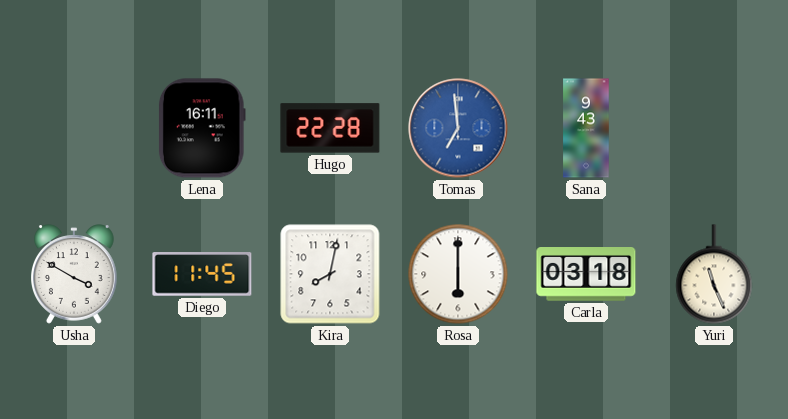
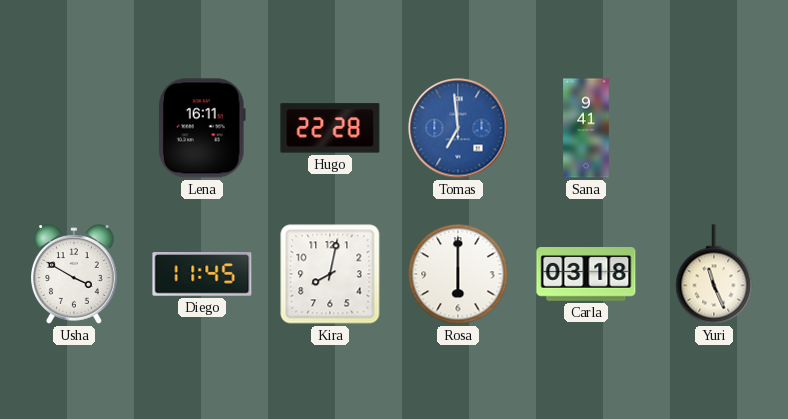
Sana: 9:43 -> 9:41
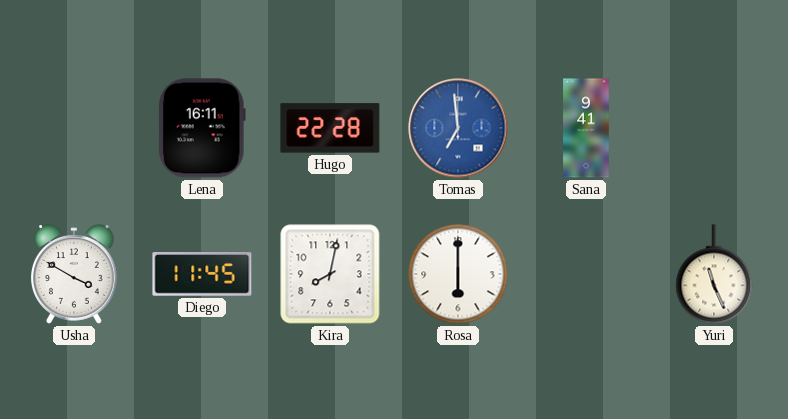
Carla: 03:18 -> none
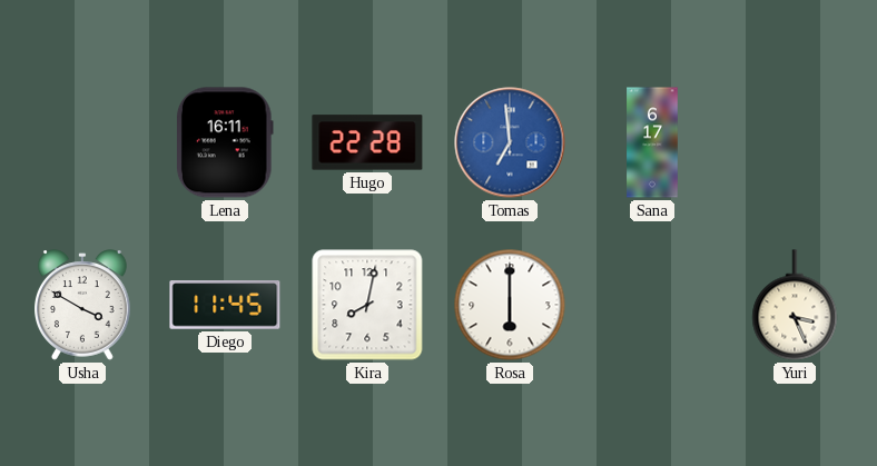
Sana: 9:41 -> 6:17
Yuri: 11:26 -> 3:26
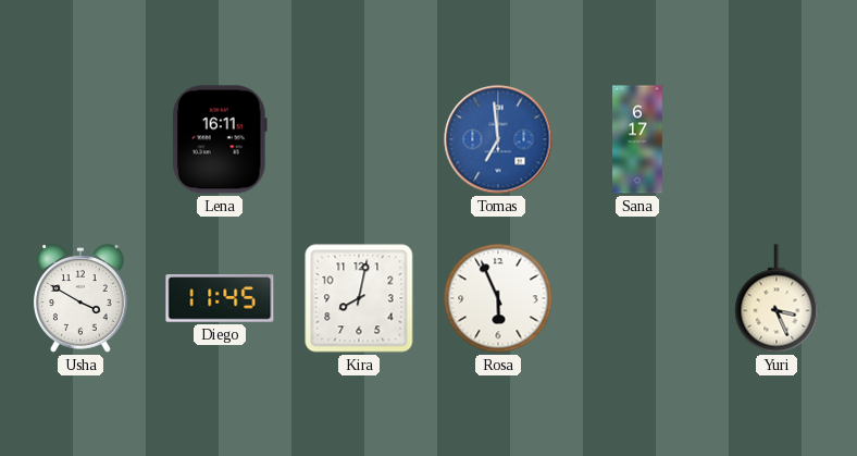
Hugo: 22:28 -> none
Rosa: 6:00 -> 5:56
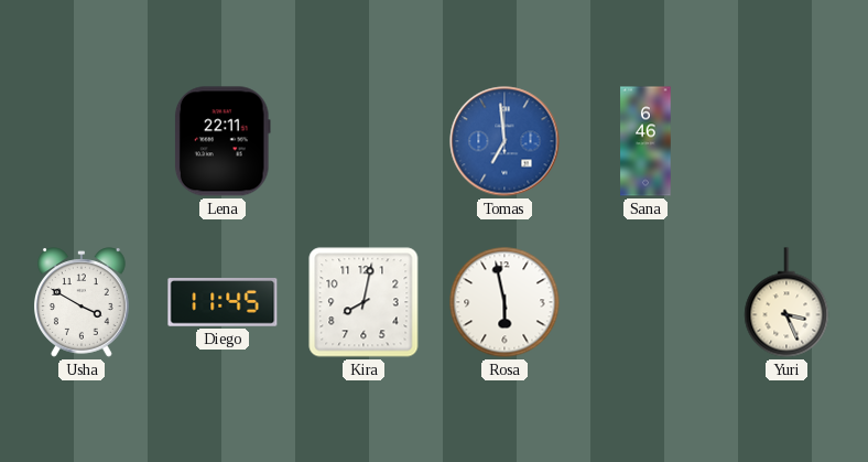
Lena: 16:11 -> 22:11
Sana: 6:17 -> 6:46
Rosa: 5:56 -> 5:58
